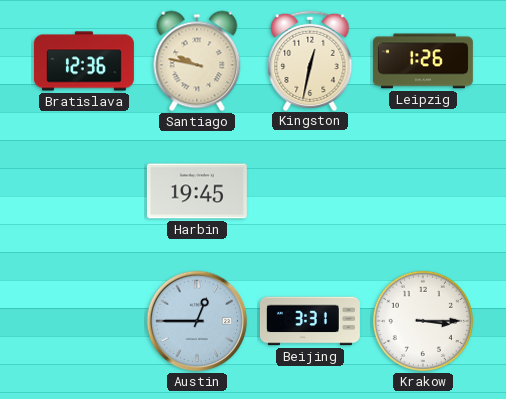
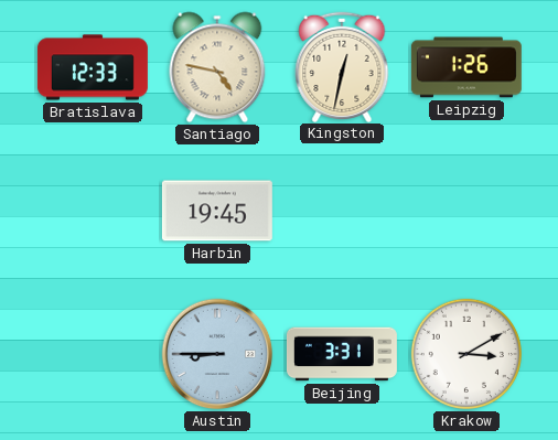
Bratislava: 12:36 -> 12:33
Santiago: 9:47 -> 4:47
Austin: 12:45 -> 8:45
Krakow: 3:15 -> 3:10
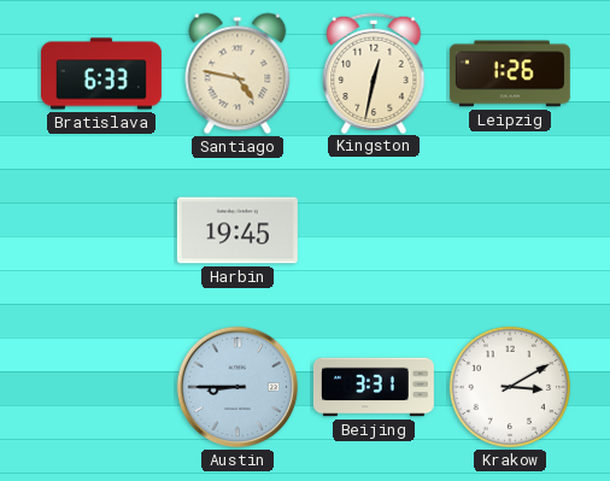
Bratislava: 12:33 -> 6:33
